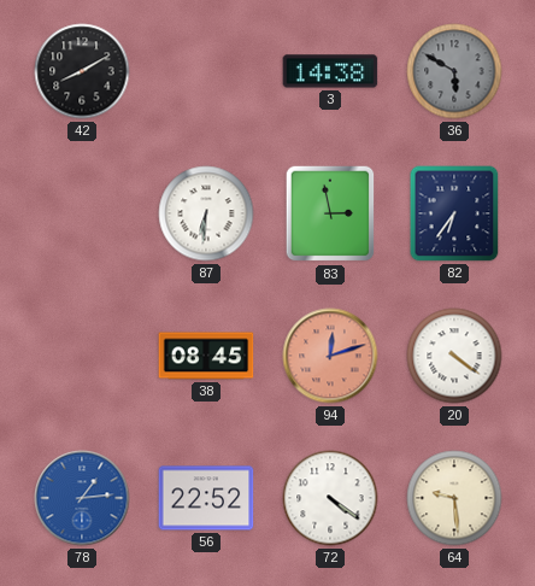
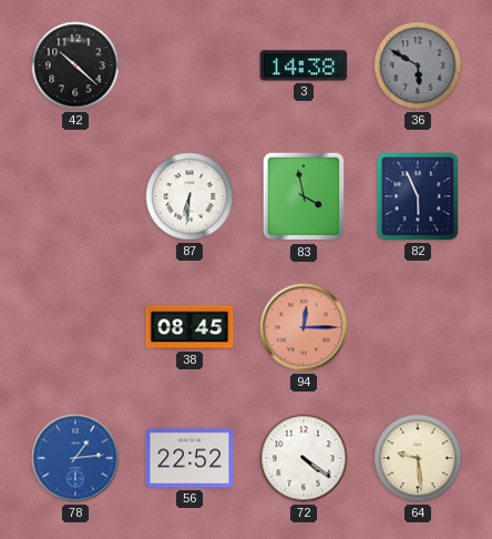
42: 8:10 -> 10:22
83: 2:58 -> 3:58
82: 6:36 -> 5:56
94: 12:12 -> 12:15
20: 4:21 -> none
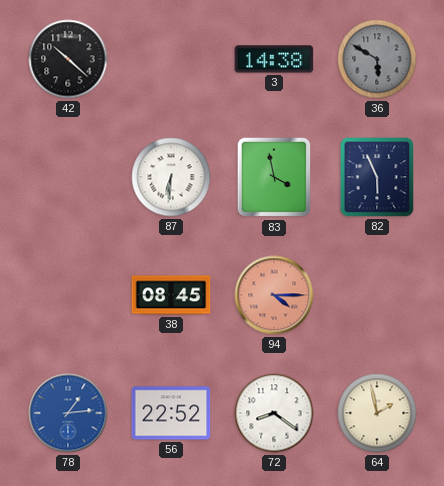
94: 12:15 -> 4:15
72: 4:21 -> 8:21
64: 9:29 -> 1:58
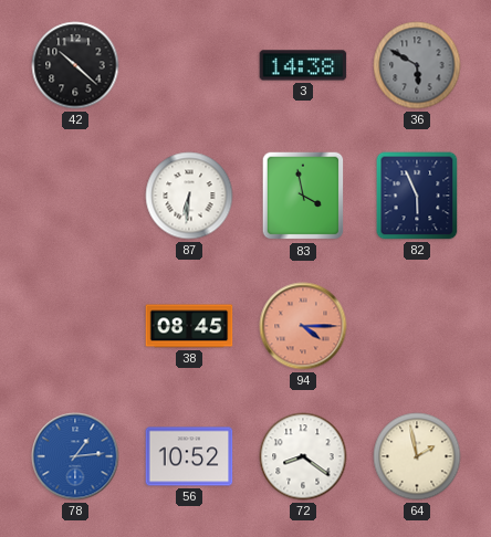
56: 22:52 -> 10:52
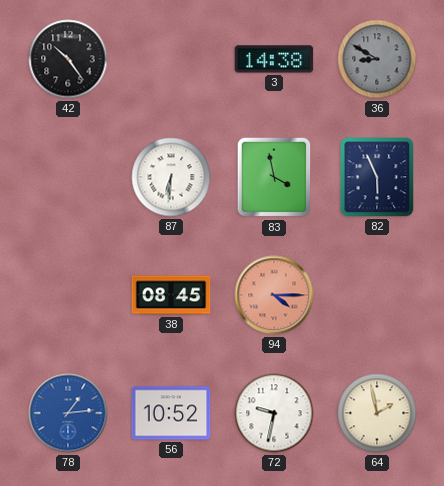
42: 10:22 -> 10:24
36: 5:50 -> 8:50
72: 8:21 -> 9:32
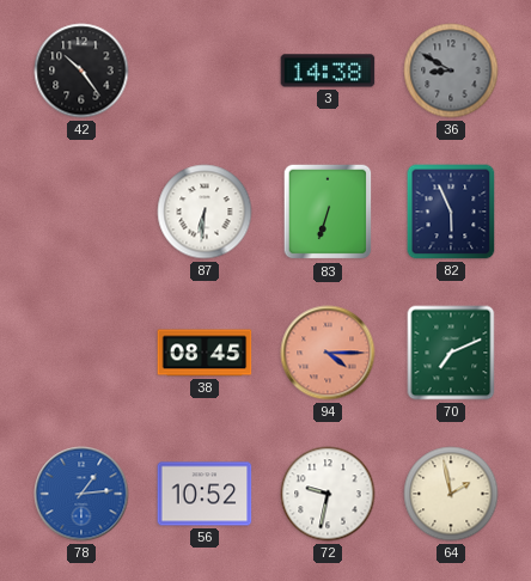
83: 3:58 -> 6:33
70: none -> 7:11
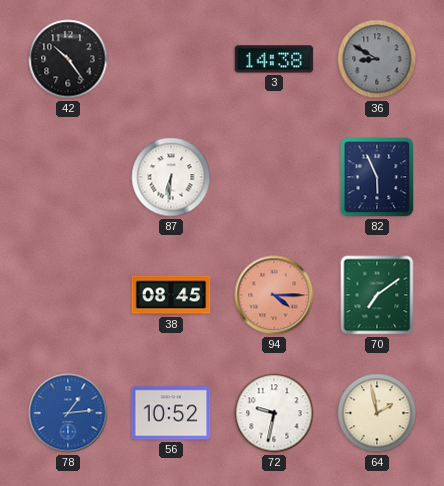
83: 6:33 -> none
70: 7:11 -> 7:09
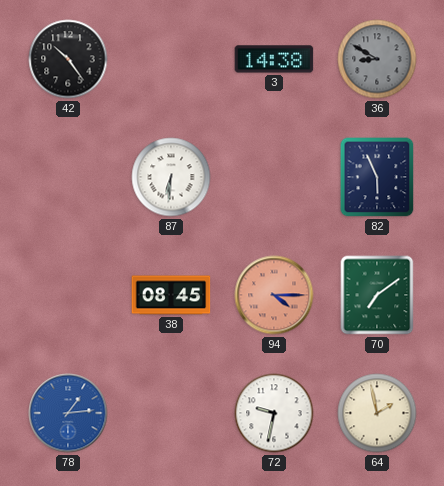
56: 10:52 -> none
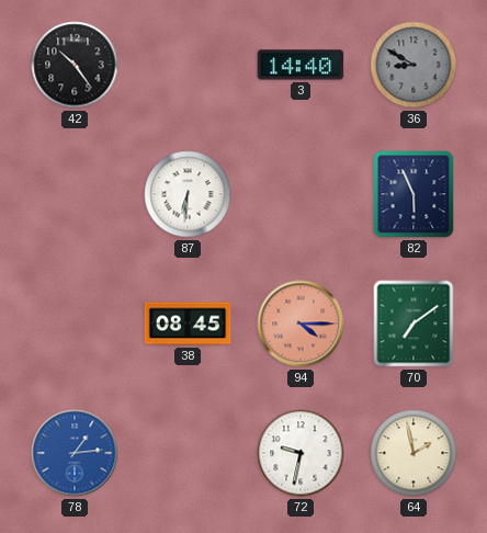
3: 14:38 -> 14:40
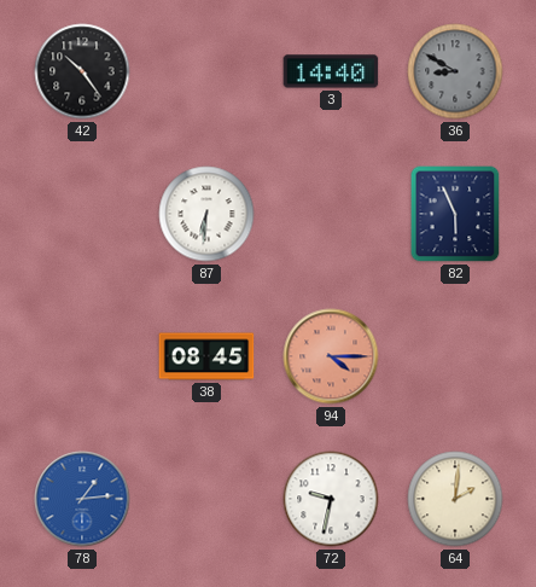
70: 7:09 -> none
64: 1:58 -> 2:01
